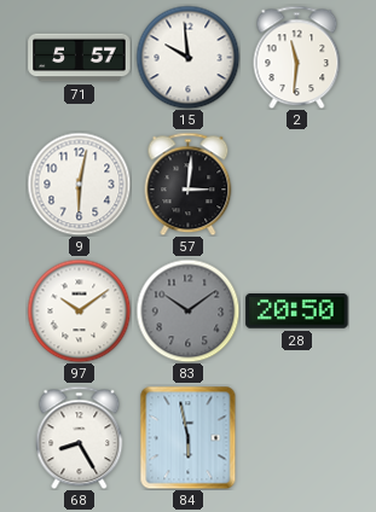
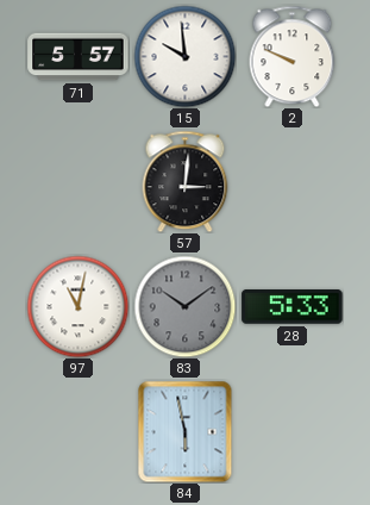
2: 11:31 -> 9:49
9: 6:02 -> none
97: 10:09 -> 11:02
28: 20:50 -> 5:33
68: 8:25 -> none
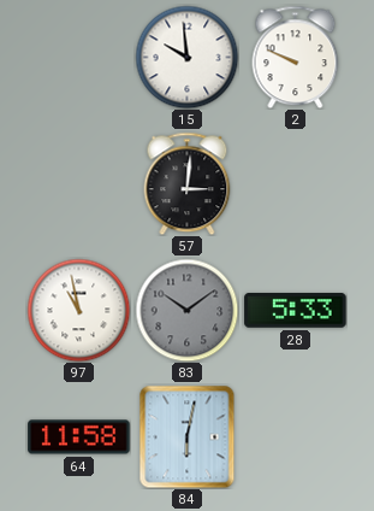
71: 5:57 -> none
97: 11:02 -> 10:58
64: none -> 11:58
84: 5:58 -> 6:02
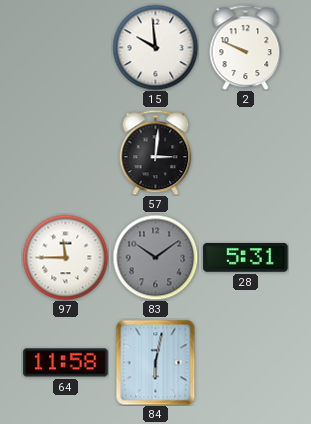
97: 10:58 -> 11:45
28: 5:33 -> 5:31
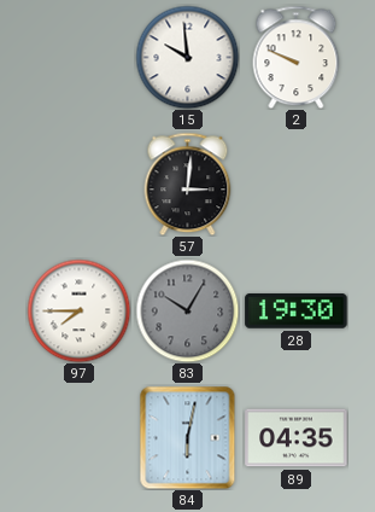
97: 11:45 -> 7:45
83: 10:09 -> 10:05
28: 5:31 -> 19:30
64: 11:58 -> none
89: none -> 04:35
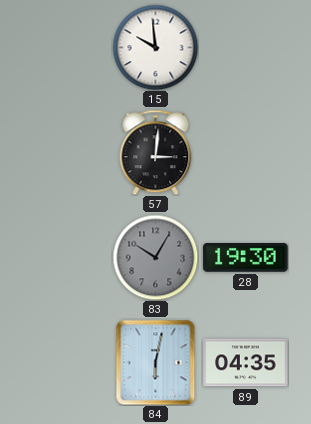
2: 9:49 -> none
97: 7:45 -> none
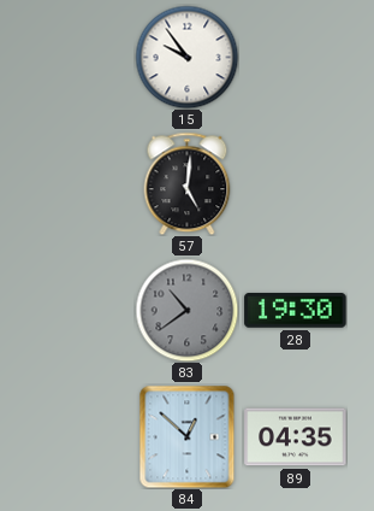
15: 9:59 -> 9:54
57: 3:01 -> 5:01
83: 10:05 -> 10:39
84: 6:02 -> 12:52
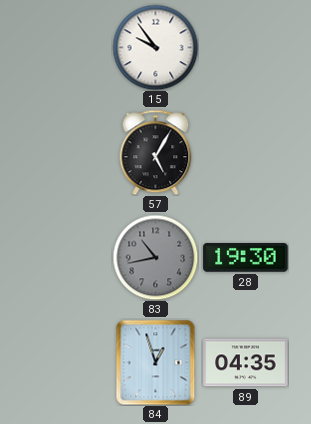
57: 5:01 -> 5:05
83: 10:39 -> 10:43
84: 12:52 -> 12:57
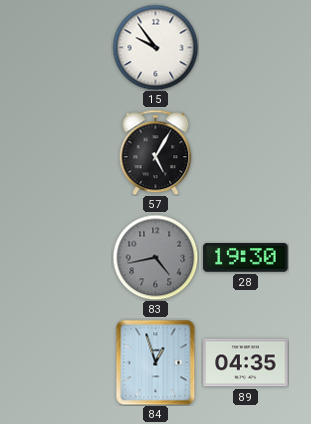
83: 10:43 -> 4:43
